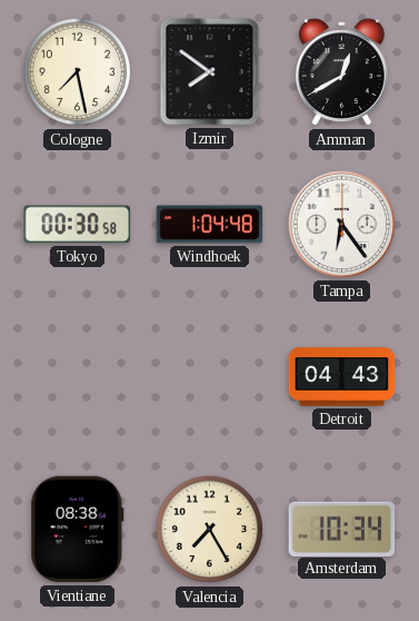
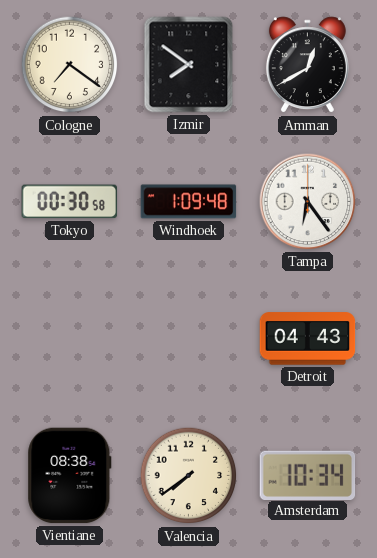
Cologne: 7:28 -> 7:21
Windhoek: 1:04 -> 1:09
Valencia: 7:25 -> 7:39
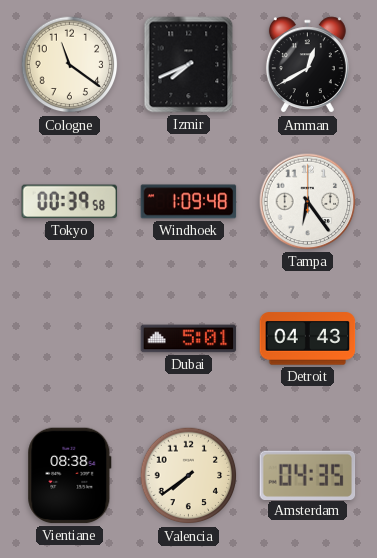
Cologne: 7:21 -> 11:21
Izmir: 7:51 -> 7:41
Tokyo: 00:30 -> 00:39
Dubai: none -> 5:01
Amsterdam: 10:34 -> 04:35
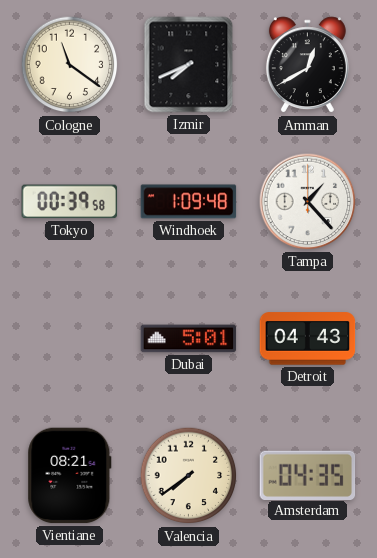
Tampa: 6:24 -> 1:23
Vientiane: 08:38 -> 08:21
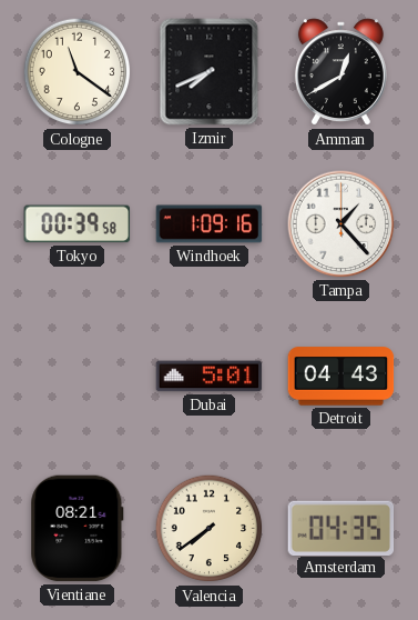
Windhoek: 1:09:48 -> 1:09:16
